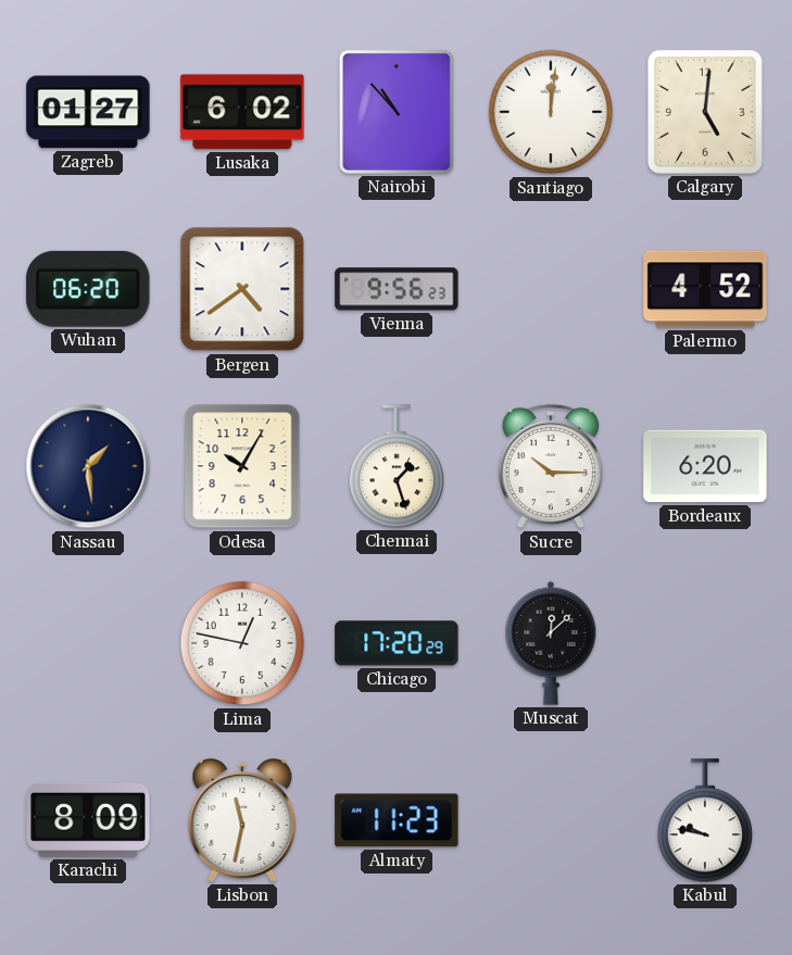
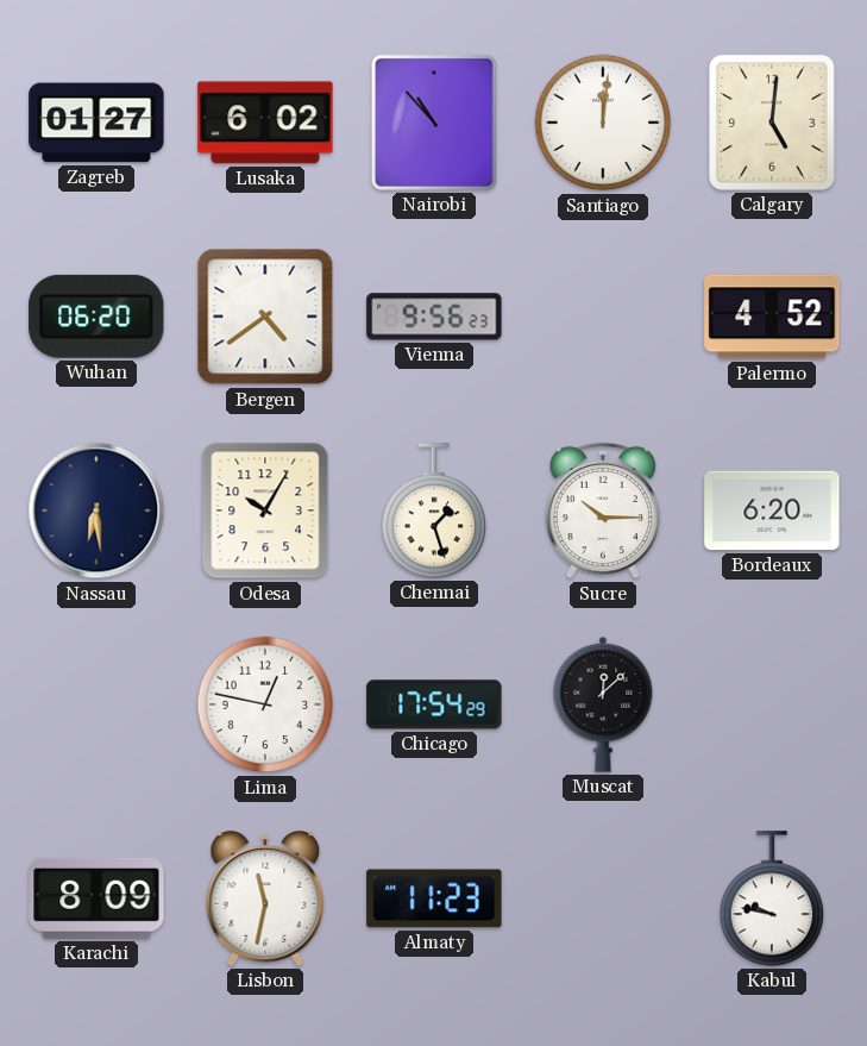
Nassau: 1:29 -> 6:29
Chicago: 17:20 -> 17:54
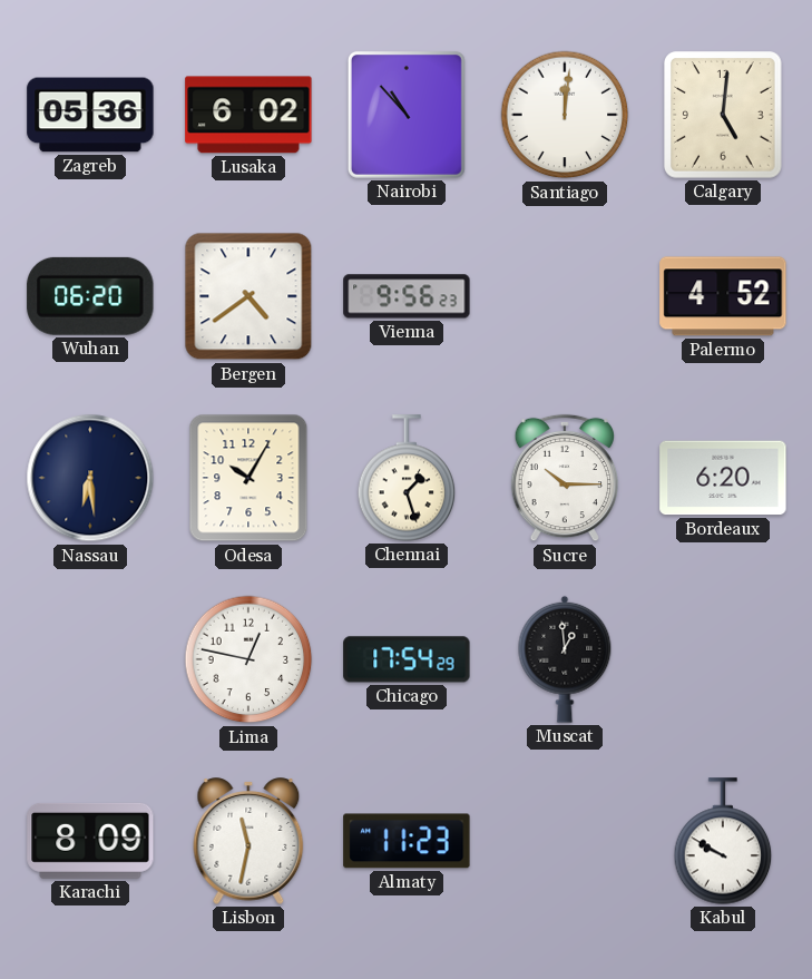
Zagreb: 01:27 -> 05:36
Muscat: 12:08 -> 12:59
Kabul: 9:47 -> 9:50
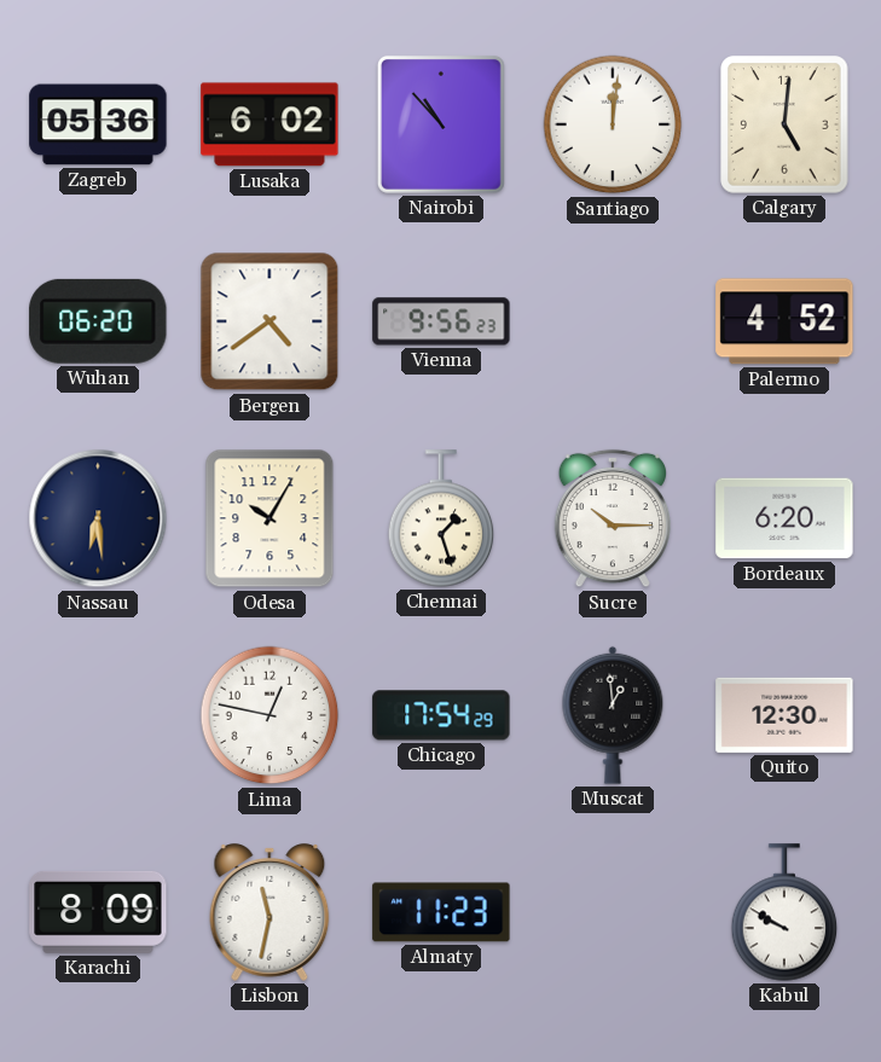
Quito: none -> 12:30
